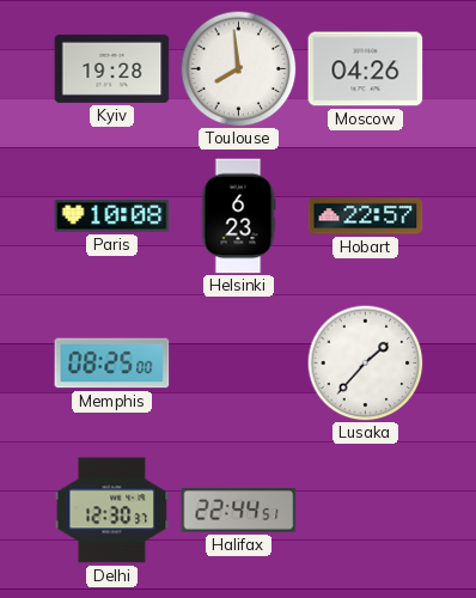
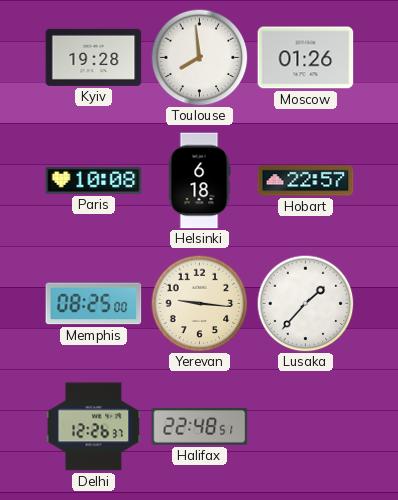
Moscow: 04:26 -> 01:26
Helsinki: 6:23 -> 6:18
Yerevan: none -> 9:16
Delhi: 12:30 -> 12:26
Halifax: 22:44 -> 22:48
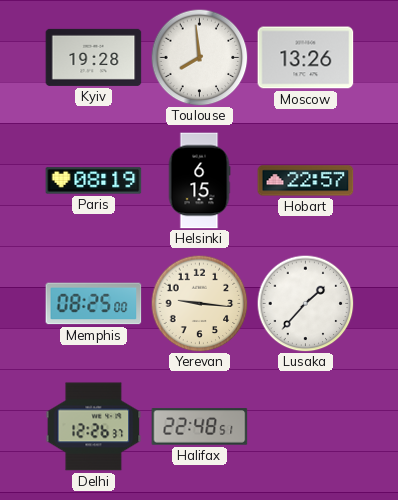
Moscow: 01:26 -> 13:26
Paris: 10:08 -> 08:19
Helsinki: 6:18 -> 6:15
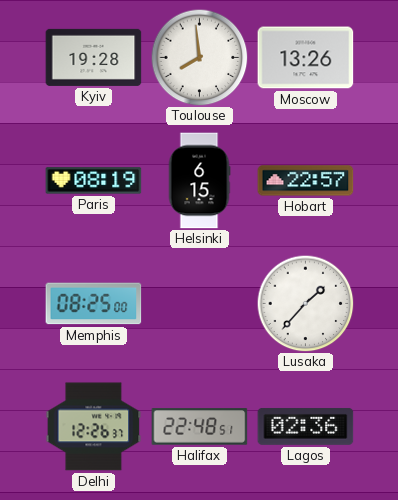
Yerevan: 9:16 -> none
Lagos: none -> 02:36
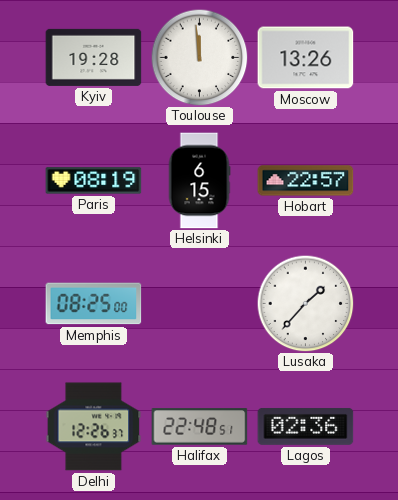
Toulouse: 7:59 -> 11:59
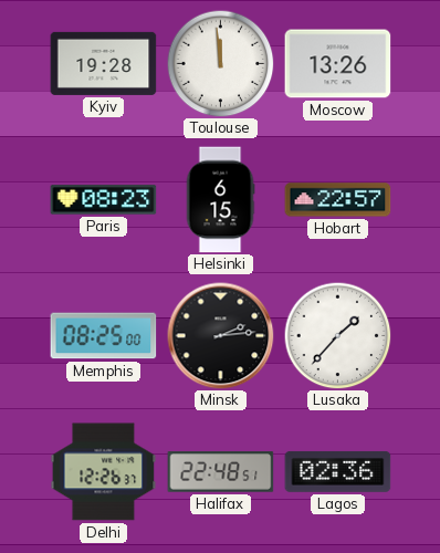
Paris: 08:19 -> 08:23
Minsk: none -> 2:14
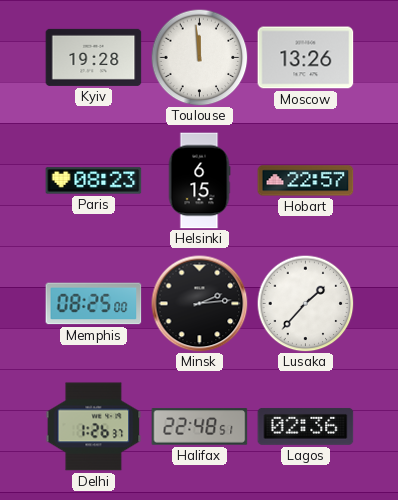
Delhi: 12:26 -> 1:26
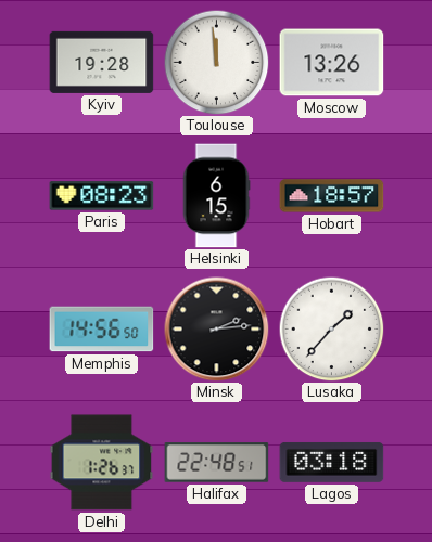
Hobart: 22:57 -> 18:57
Memphis: 08:25 -> 14:56
Lagos: 02:36 -> 03:18
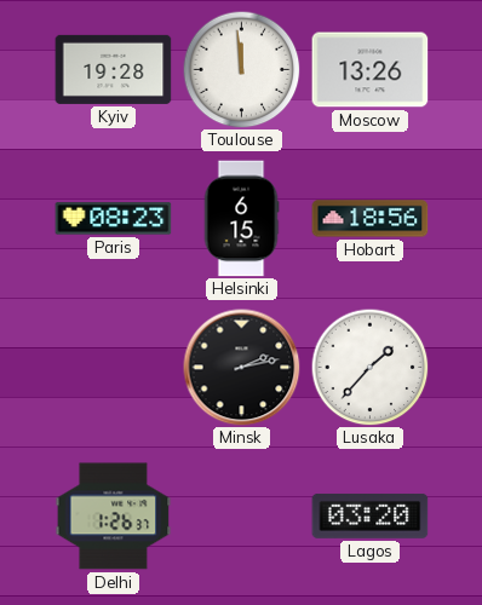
Hobart: 18:57 -> 18:56
Memphis: 14:56 -> none
Minsk: 2:14 -> 2:13
Halifax: 22:48 -> none
Lagos: 03:18 -> 03:20
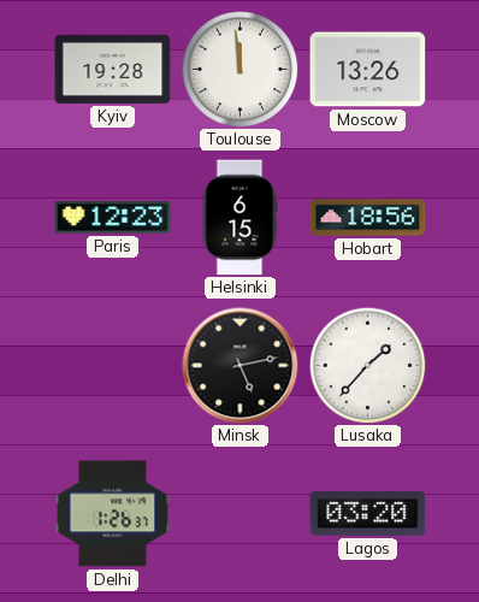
Paris: 08:23 -> 12:23
Minsk: 2:13 -> 5:13
